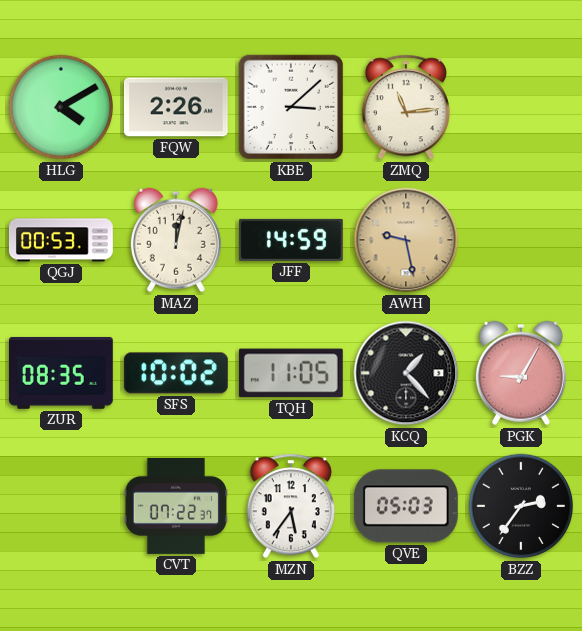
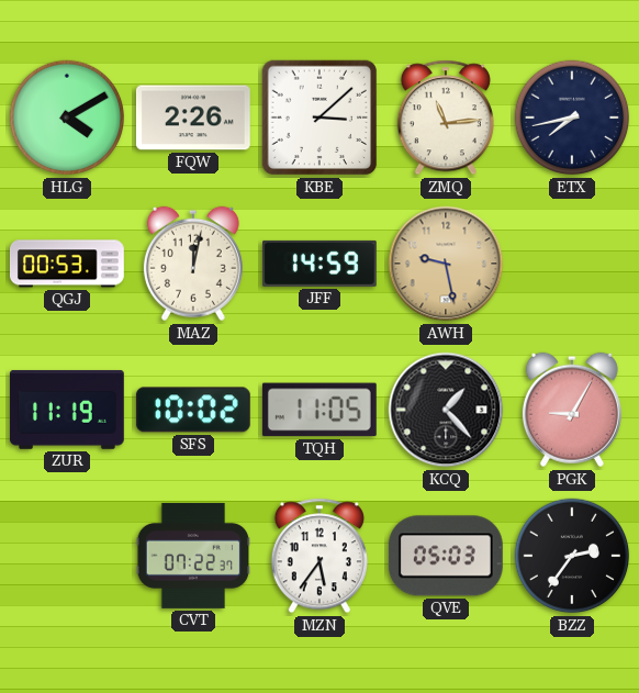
ETX: none -> 7:43
ZUR: 08:35 -> 11:19
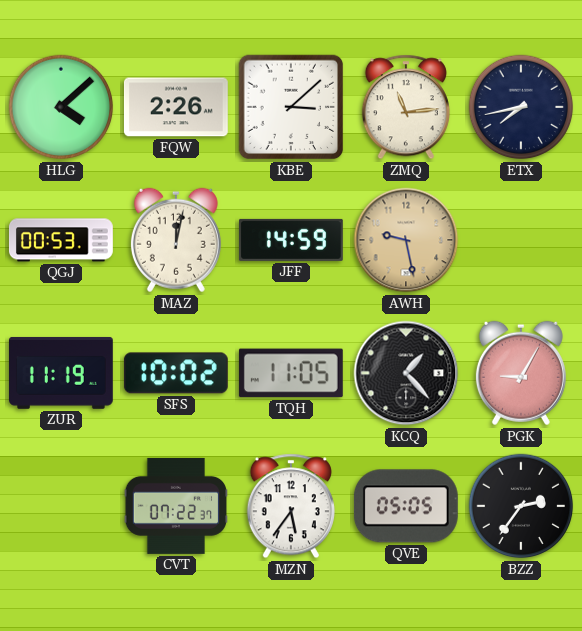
HLG: 4:10 -> 4:08
QVE: 05:03 -> 05:05
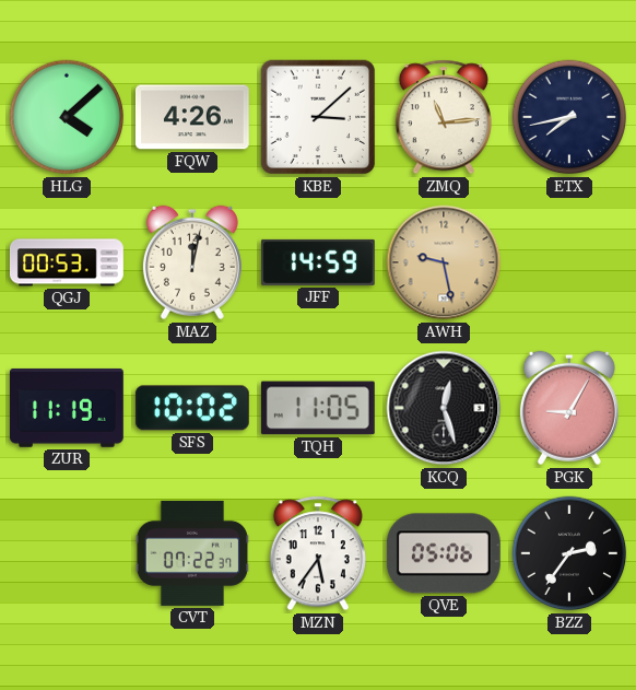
FQW: 2:26 -> 4:26
KCQ: 1:23 -> 12:27
QVE: 05:05 -> 05:06
